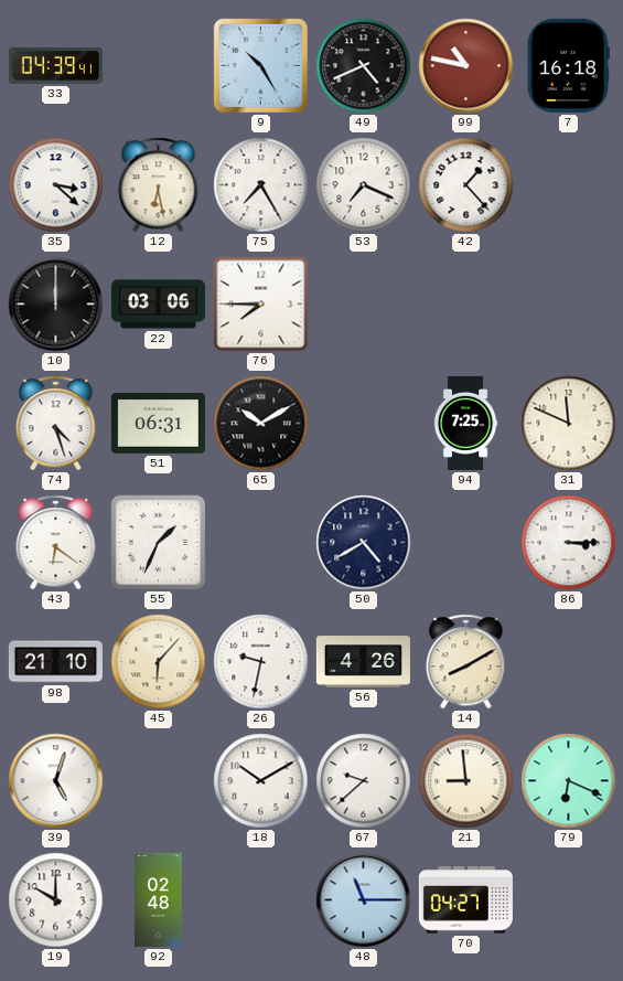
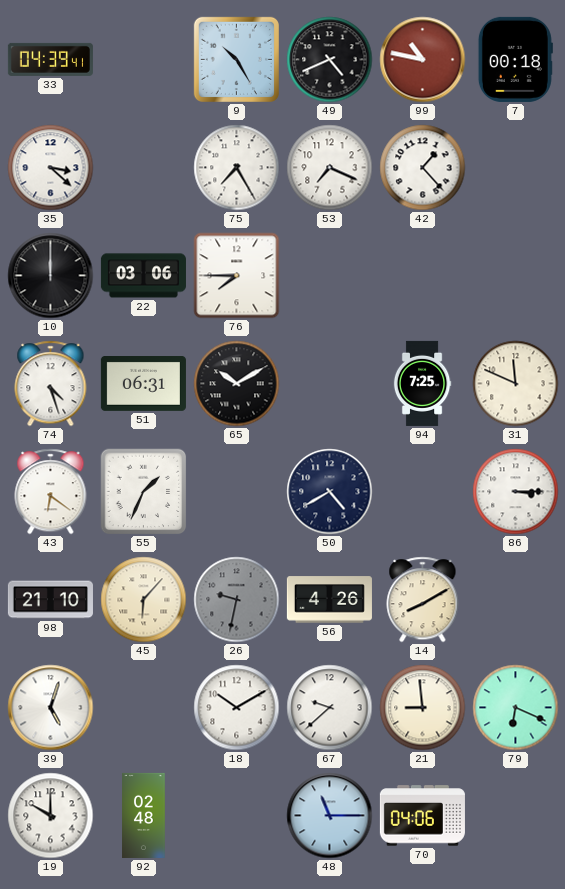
7: 16:18 -> 00:18
12: 6:28 -> none
26 dial: white -> grey
70: 04:27 -> 04:06
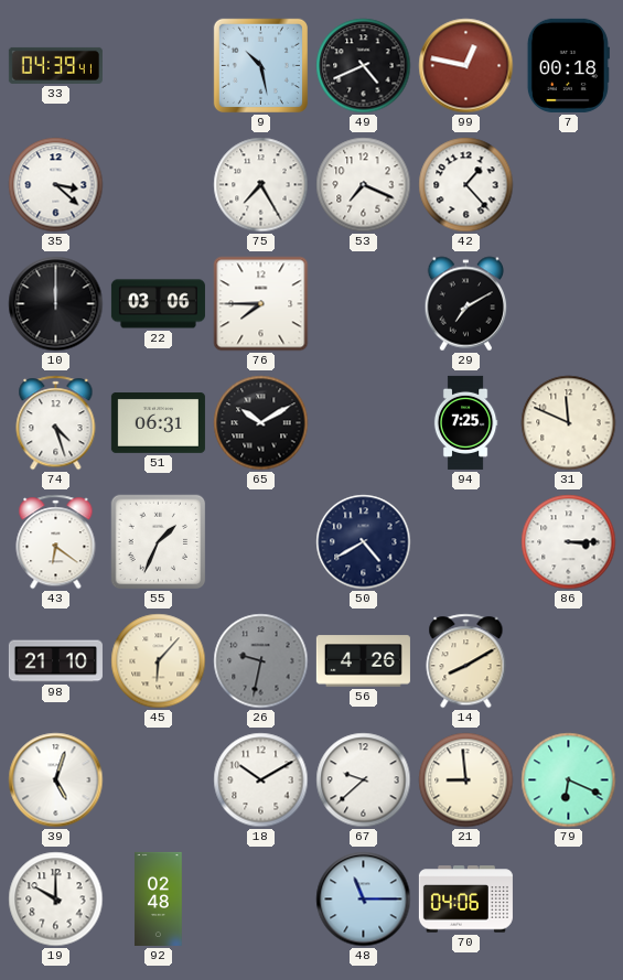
9: 10:25 -> 10:28
99: 10:47 -> 12:47
29: none -> 7:10
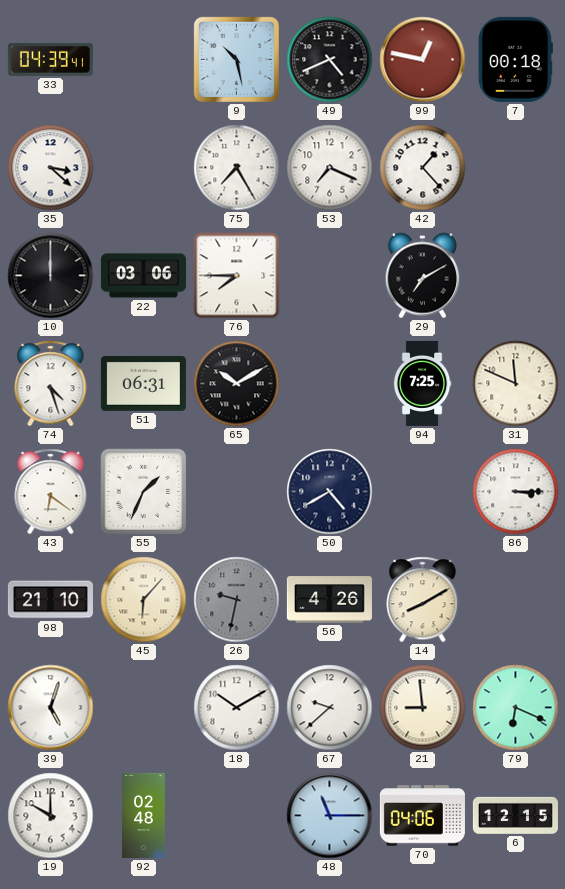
6: none -> 12:15
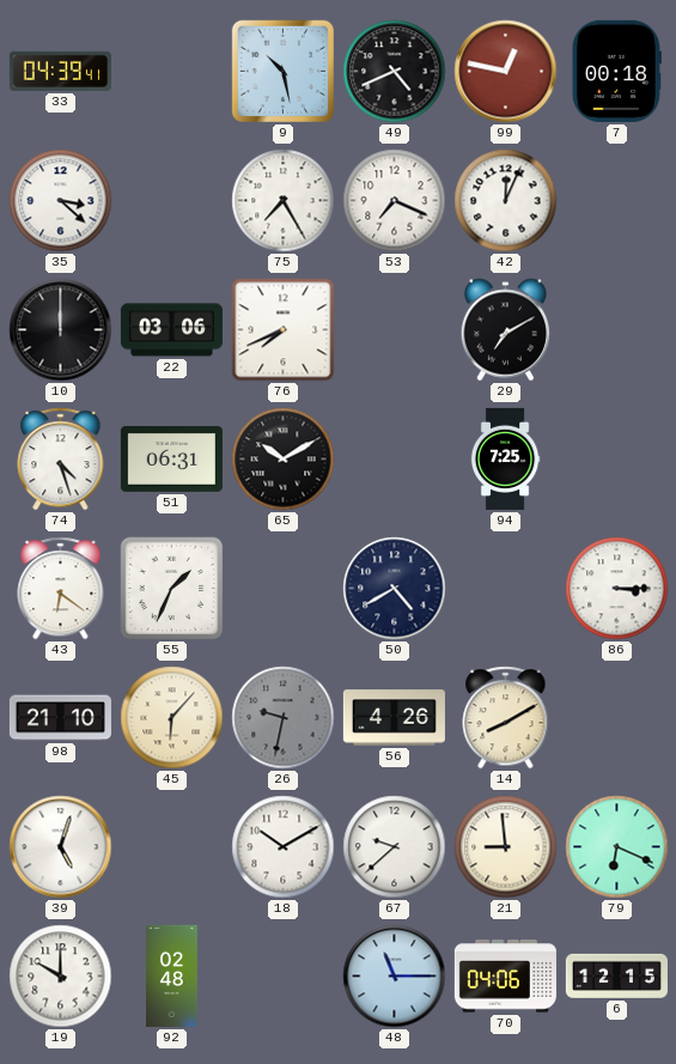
42: 1:23 -> 12:04
76: 7:45 -> 7:41
31: 11:49 -> none
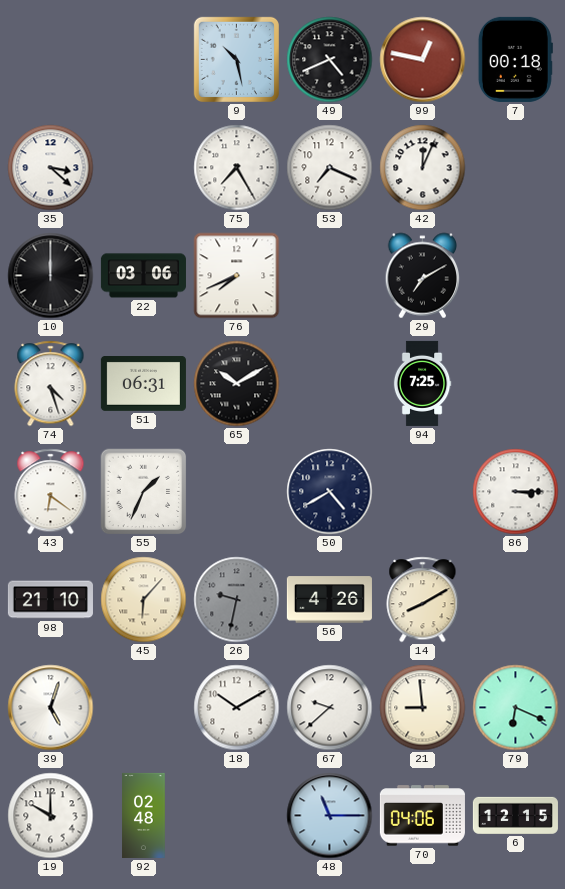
33: 04:39 -> none
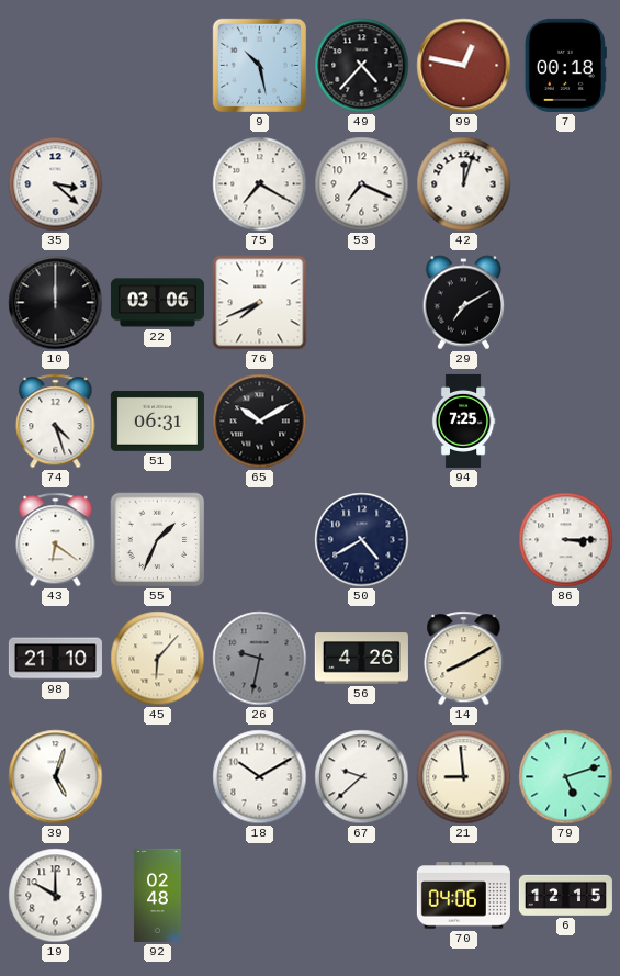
49: 4:41 -> 4:37
75: 7:25 -> 7:20
42: 12:04 -> 12:03
79: 6:19 -> 5:12
48: 11:15 -> none
